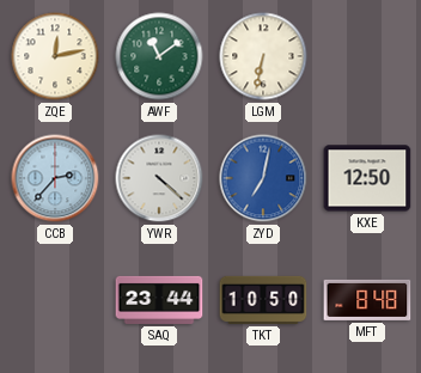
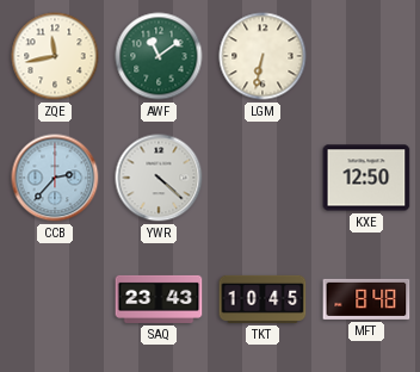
ZQE: 12:13 -> 11:43
ZYD: 7:02 -> none
SAQ: 23:44 -> 23:43
TKT: 10:50 -> 10:45
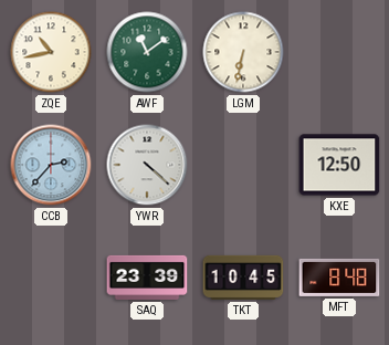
ZQE: 11:43 -> 10:43
SAQ: 23:43 -> 23:39
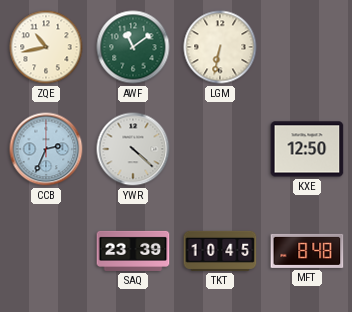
CCB: 2:37 -> 2:34
